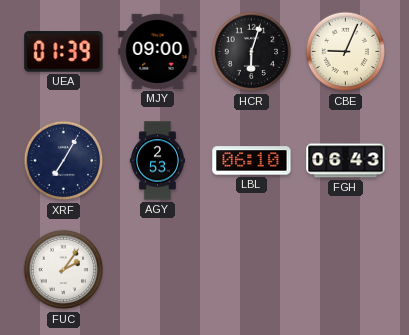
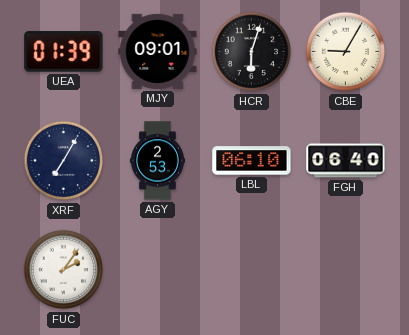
MJY: 09:00 -> 09:01
CBE: 9:04 -> 9:05
FGH: 06:43 -> 06:40
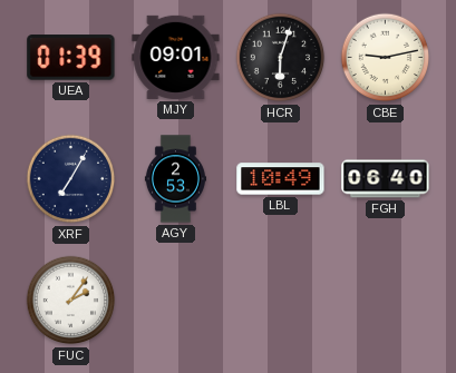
CBE: 9:05 -> 9:13
LBL: 06:10 -> 10:49
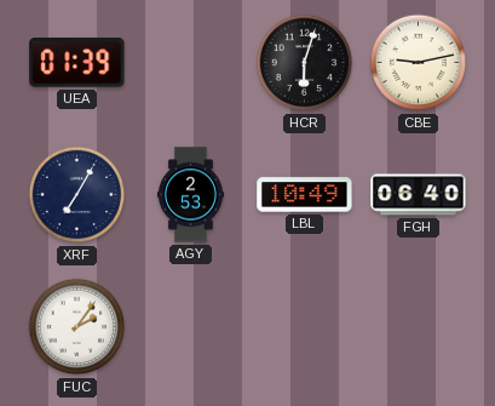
MJY: 09:01 -> none
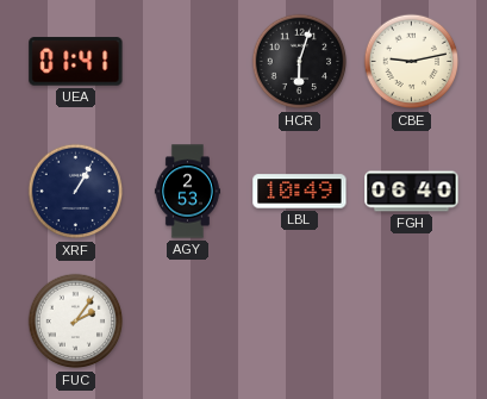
UEA: 01:39 -> 01:41
XRF: 7:05 -> 1:05
